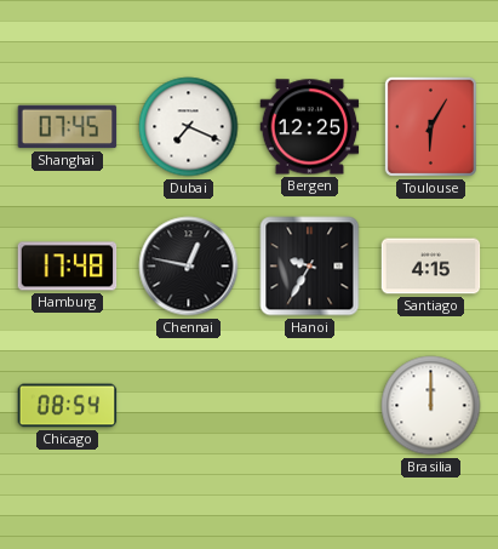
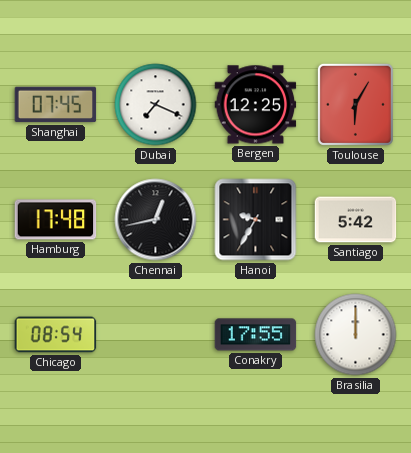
Chennai: 12:47 -> 12:43
Santiago: 4:15 -> 5:42
Conakry: none -> 17:55
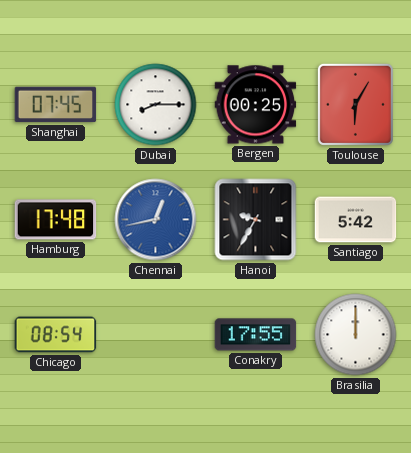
Dubai: 7:19 -> 8:15
Bergen: 12:25 -> 00:25
Chennai dial: black -> blue
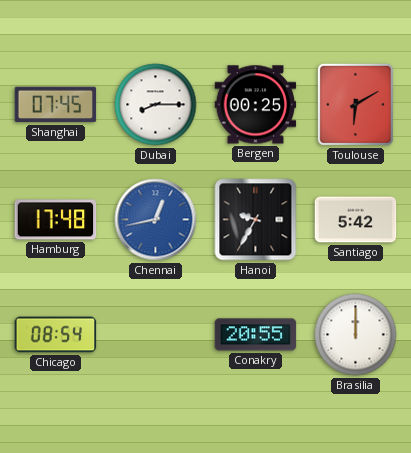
Toulouse: 6:05 -> 6:10
Conakry: 17:55 -> 20:55
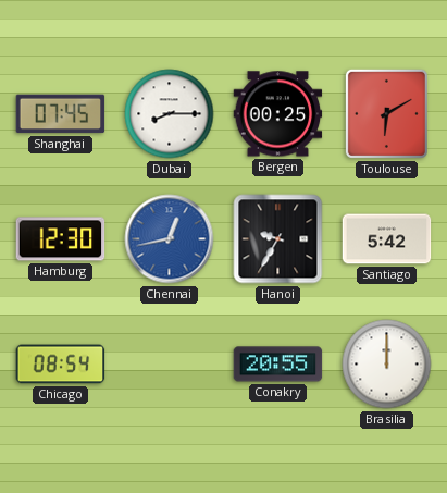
Hamburg: 17:48 -> 12:30
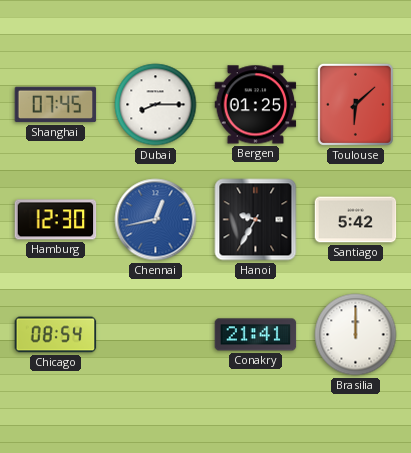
Bergen: 00:25 -> 01:25
Toulouse: 6:10 -> 6:08
Conakry: 20:55 -> 21:41
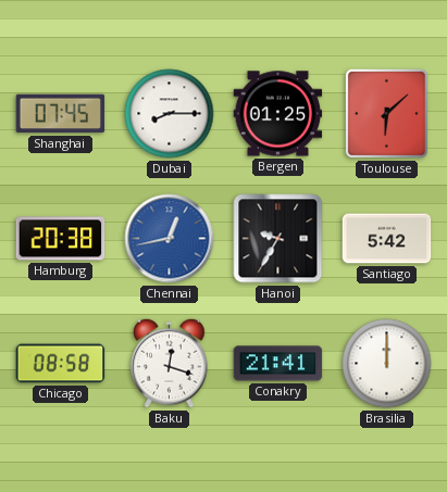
Hamburg: 12:30 -> 20:38
Chicago: 08:54 -> 08:58
Baku: none -> 12:18
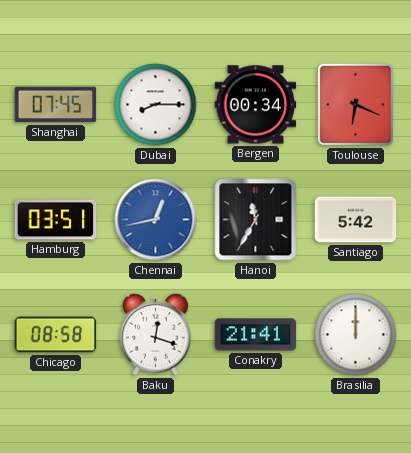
Bergen: 01:25 -> 00:34
Toulouse: 6:08 -> 6:19
Hamburg: 20:38 -> 03:51
Hanoi: 9:35 -> 11:35
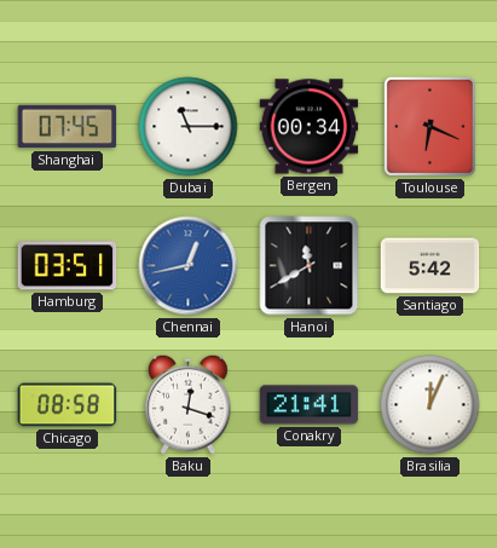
Dubai: 8:15 -> 11:15
Hanoi: 11:35 -> 11:40
Brasilia: 12:00 -> 12:04
